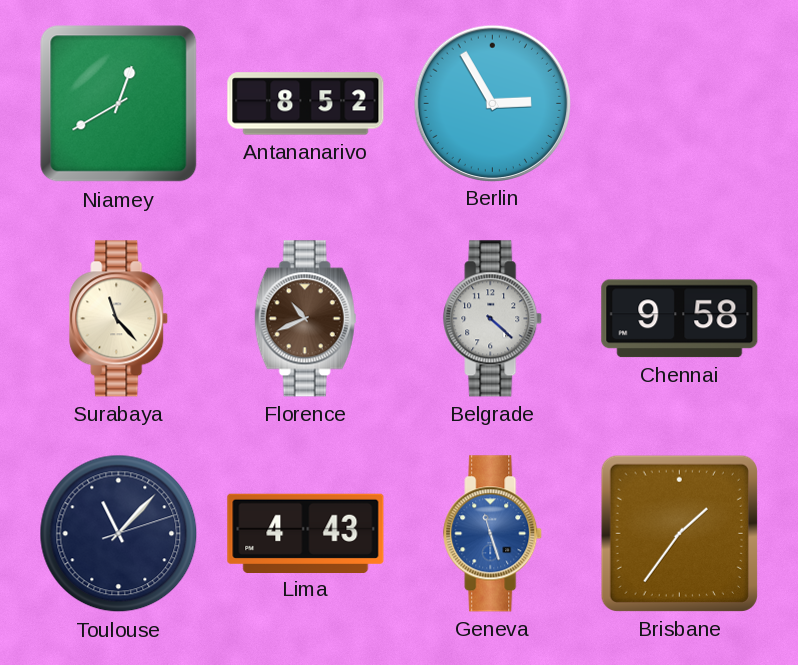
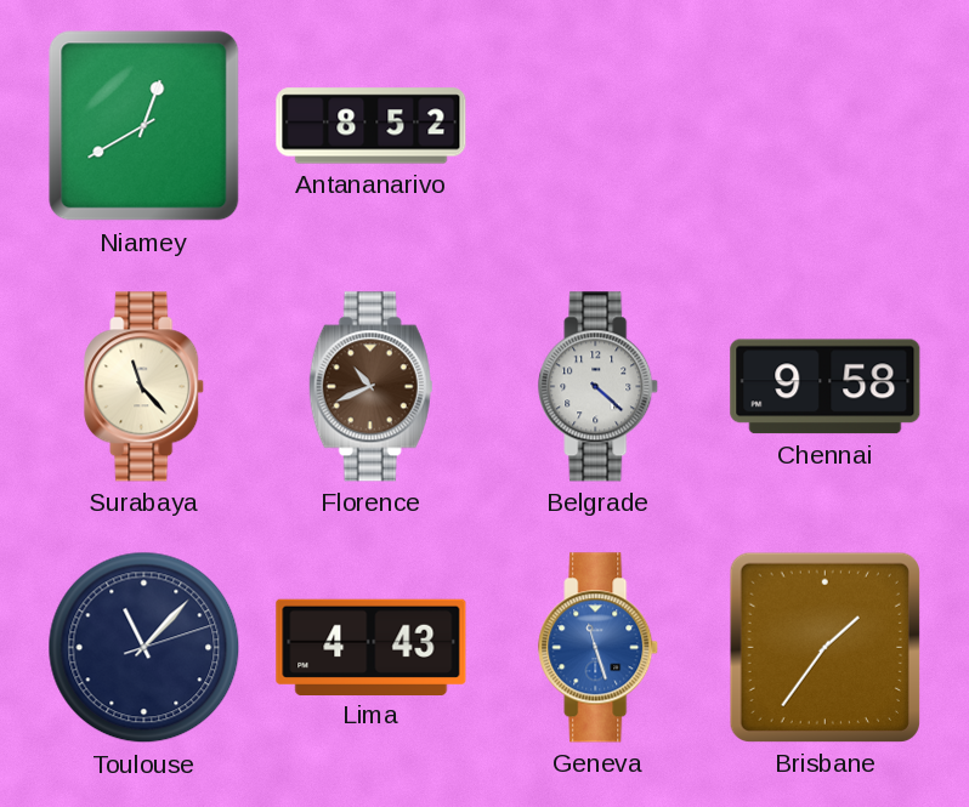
Berlin: 2:55 -> none
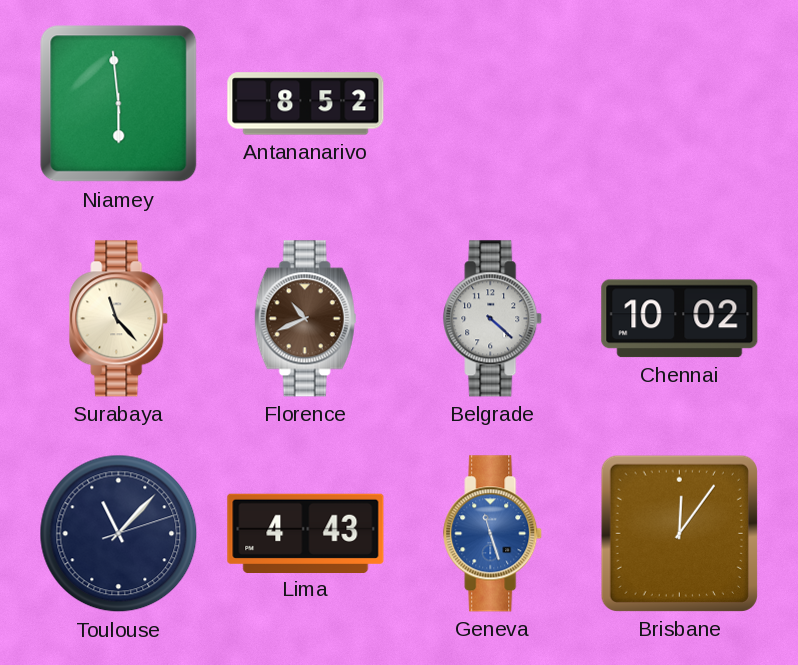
Niamey: 12:40 -> 5:59
Chennai: 9:58 -> 10:02
Brisbane: 1:36 -> 12:06
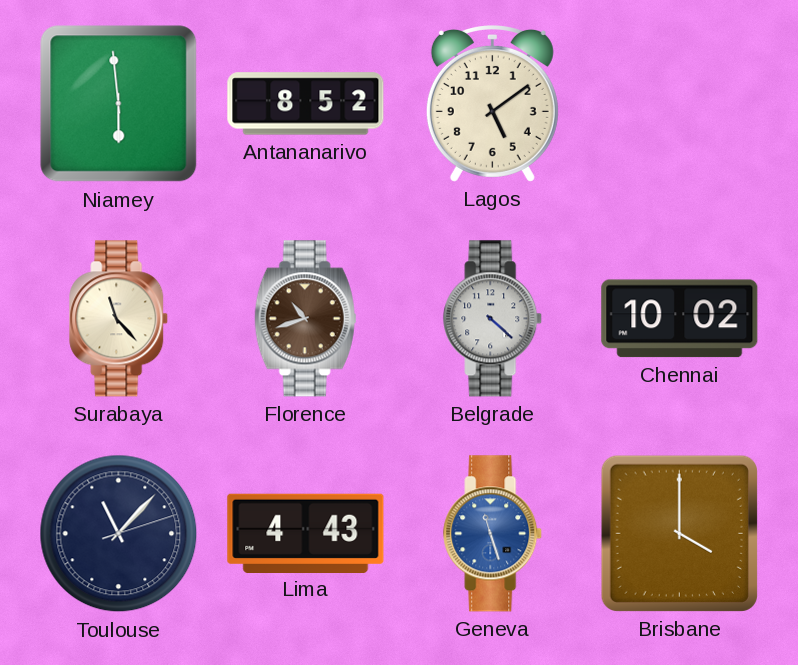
Lagos: none -> 5:09
Florence: 10:41 -> 10:42
Brisbane: 12:06 -> 4:00
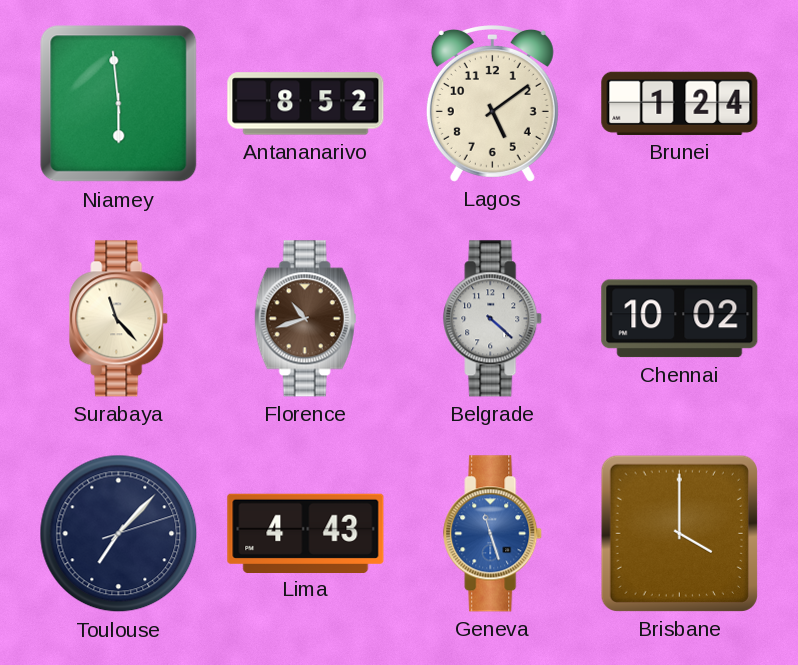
Brunei: none -> 1:24
Toulouse: 11:07 -> 7:07
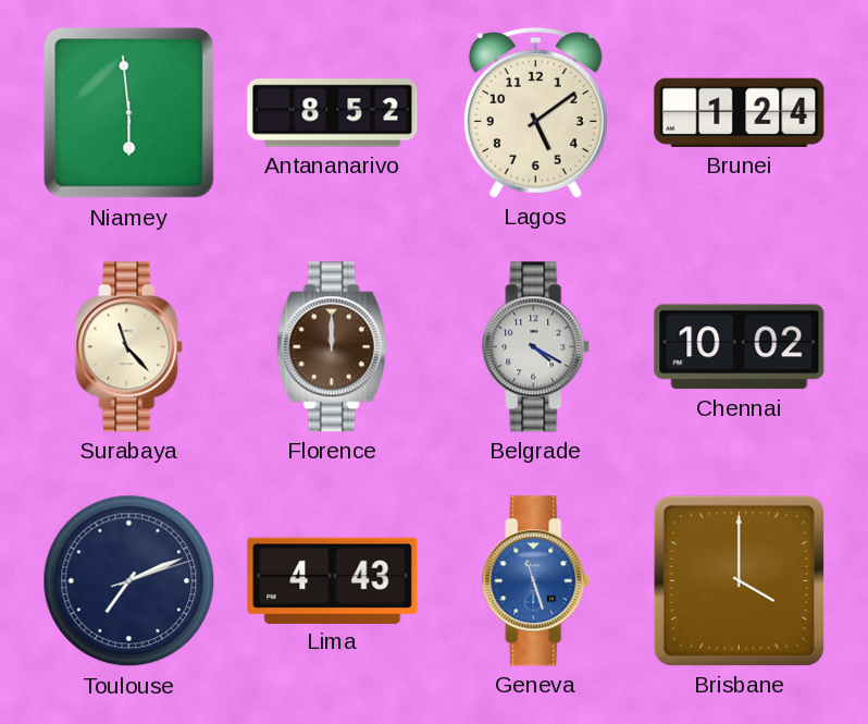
Florence: 10:42 -> 12:00
Belgrade: 4:22 -> 4:20
Toulouse: 7:07 -> 7:11
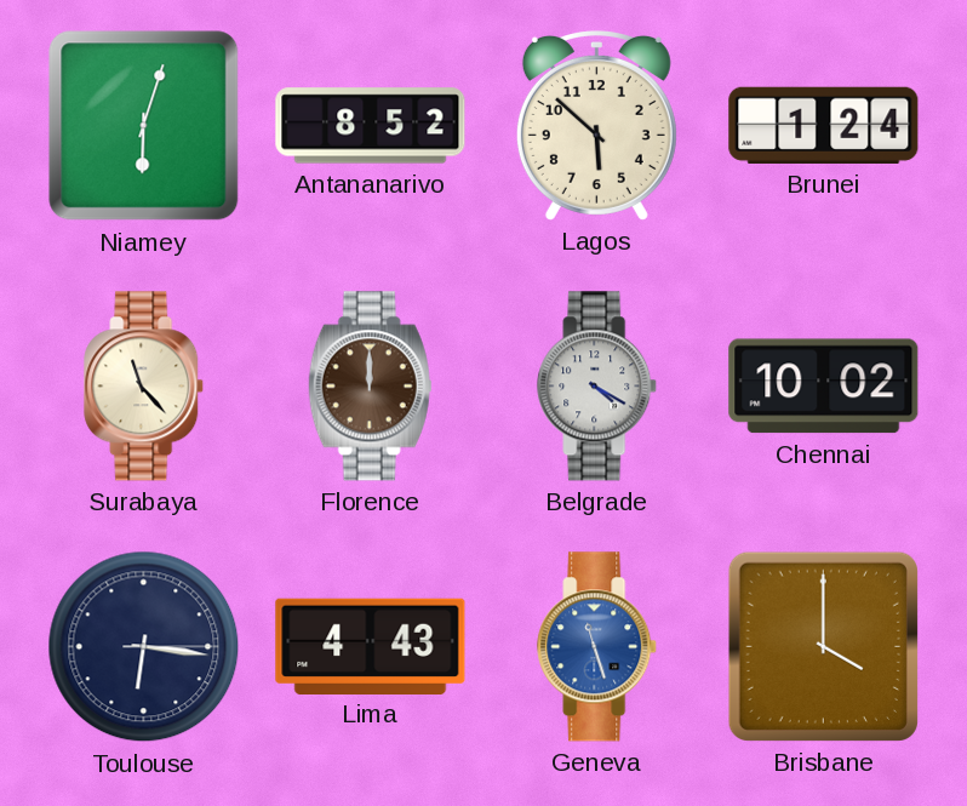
Niamey: 5:59 -> 6:03
Lagos: 5:09 -> 5:52
Toulouse: 7:11 -> 6:16
